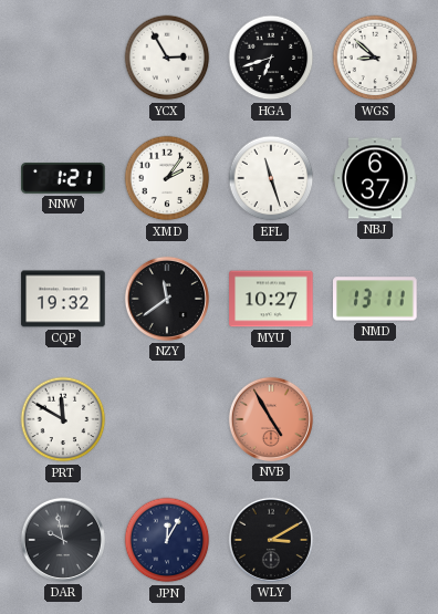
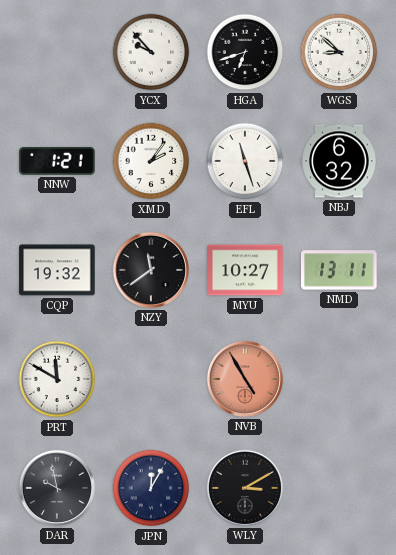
YCX: 2:55 -> 9:53
NBJ: 6:37 -> 6:32
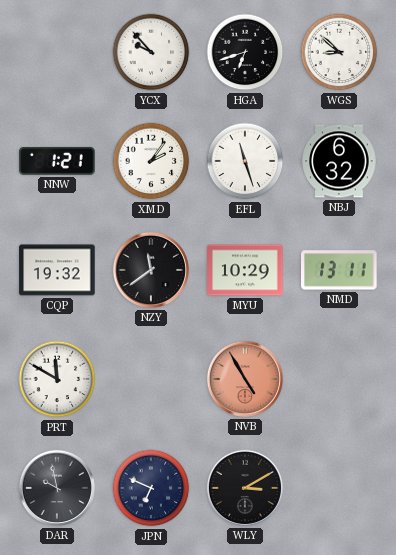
MYU: 10:27 -> 10:29
JPN: 12:05 -> 6:49
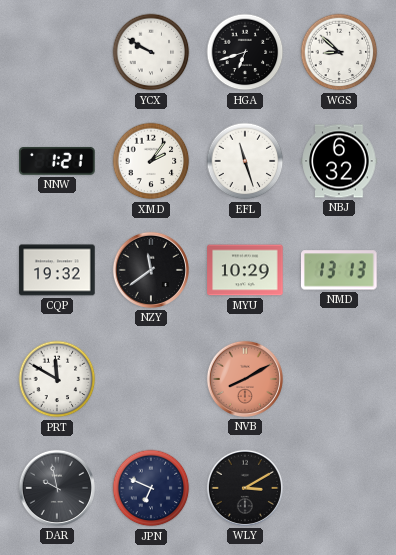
YCX: 9:53 -> 9:50
NMD: 13:11 -> 13:13
NVB: 4:55 -> 8:10
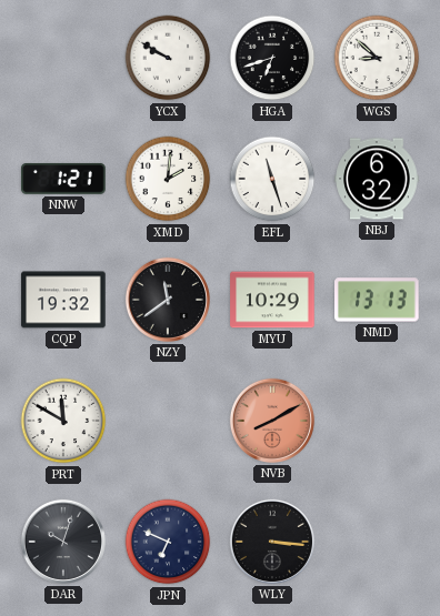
XMD: 2:06 -> 2:01
DAR: 9:58 -> 10:03
WLY: 3:10 -> 3:16
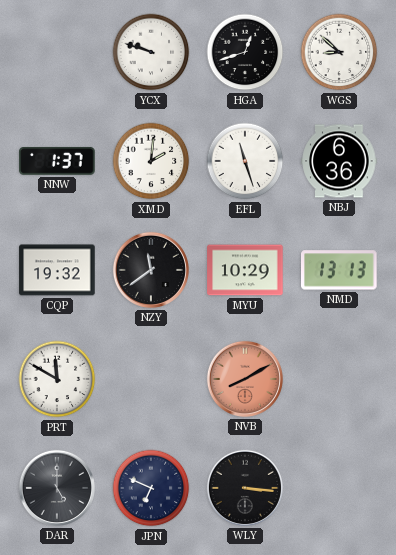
YCX: 9:50 -> 9:48
HGA: 6:42 -> 12:42
NNW: 1:21 -> 1:37
NBJ: 6:32 -> 6:36
DAR: 10:03 -> 5:00
